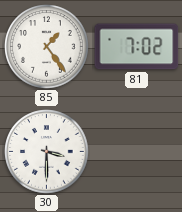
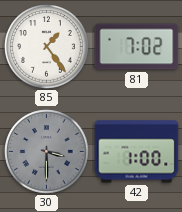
30 dial: white -> grey
42: none -> 1:00
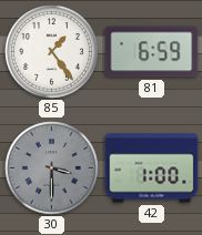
81: 7:02 -> 6:59
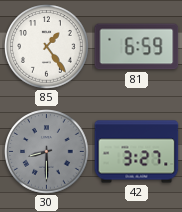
30: 3:30 -> 8:30
42: 1:00 -> 3:27
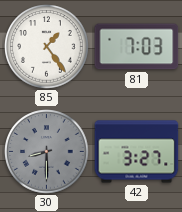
81: 6:59 -> 7:03
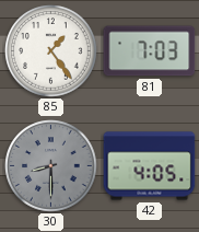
42: 3:27 -> 4:05
